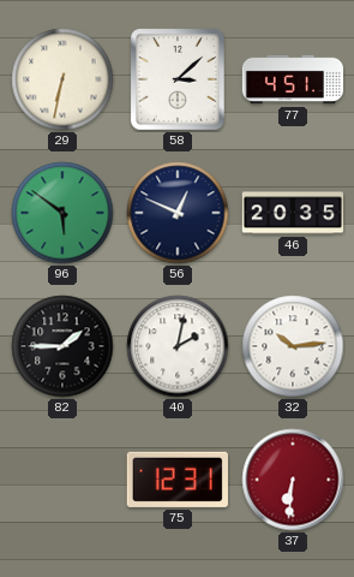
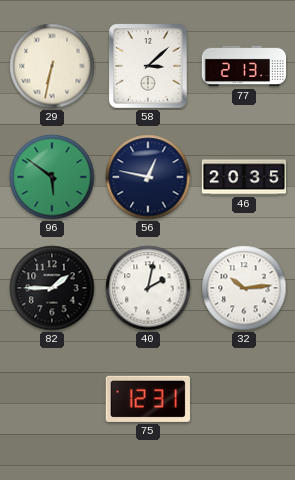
77: 4:51 -> 2:13
56: 12:49 -> 12:47
37: 6:31 -> none
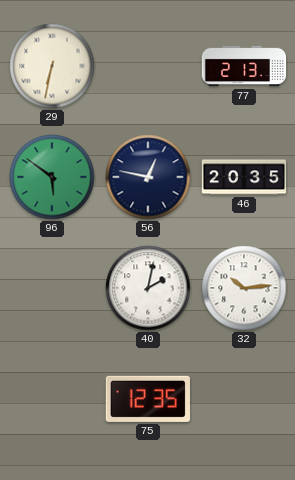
58: 3:08 -> none
82: 1:45 -> none
75: 12:31 -> 12:35
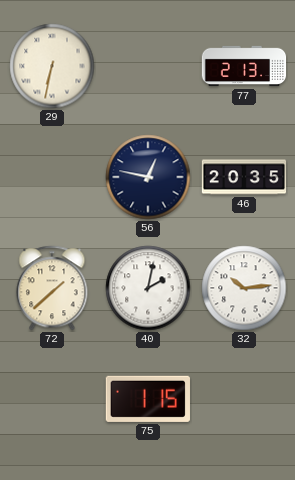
96: 5:51 -> none
72: none -> 1:38
75: 12:35 -> 1:15
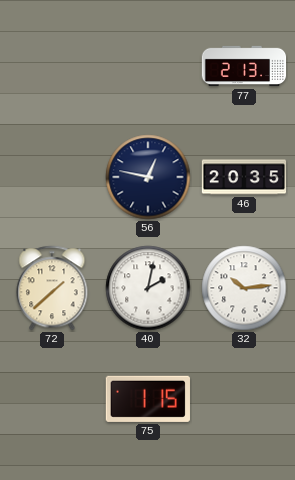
29: 6:32 -> none
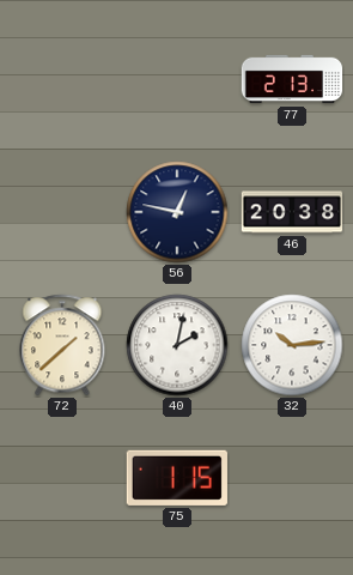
46: 20:35 -> 20:38
